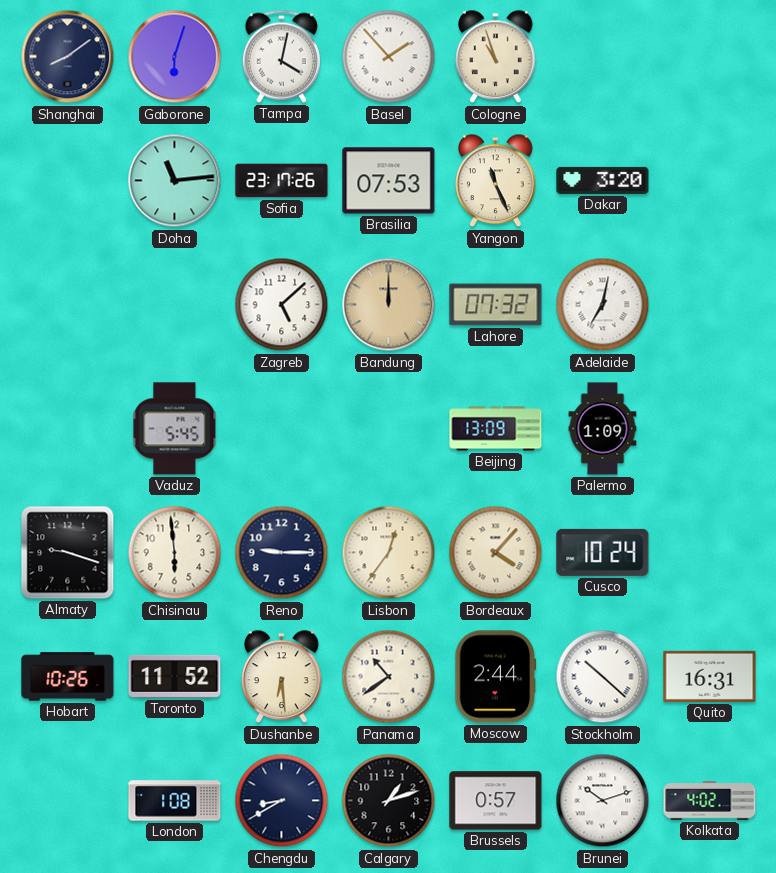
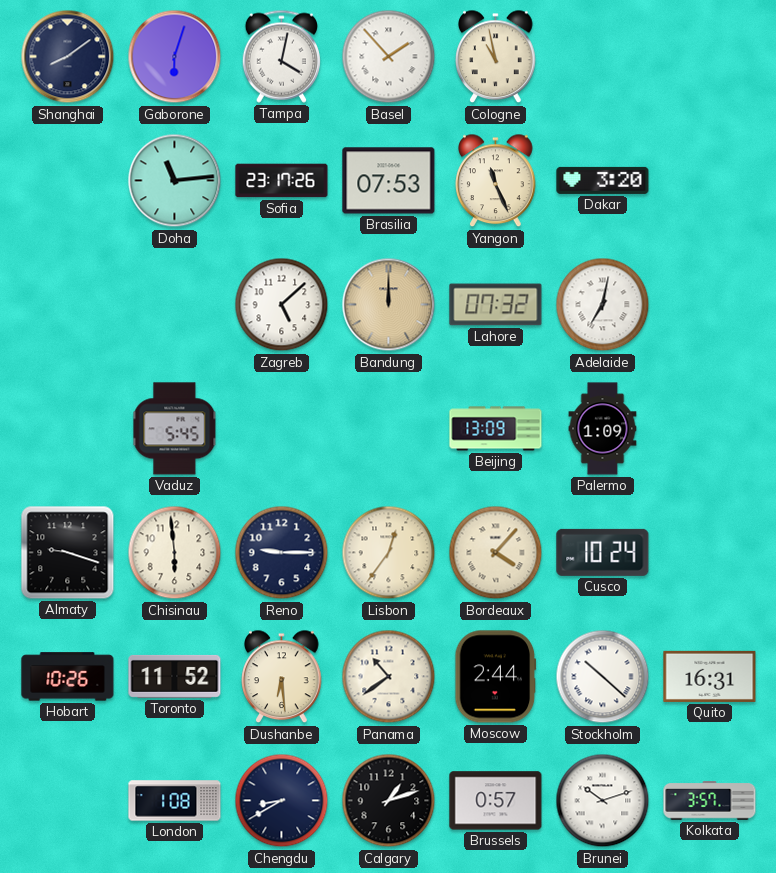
Cologne: 10:57 -> 10:58
Kolkata: 4:02 -> 3:57
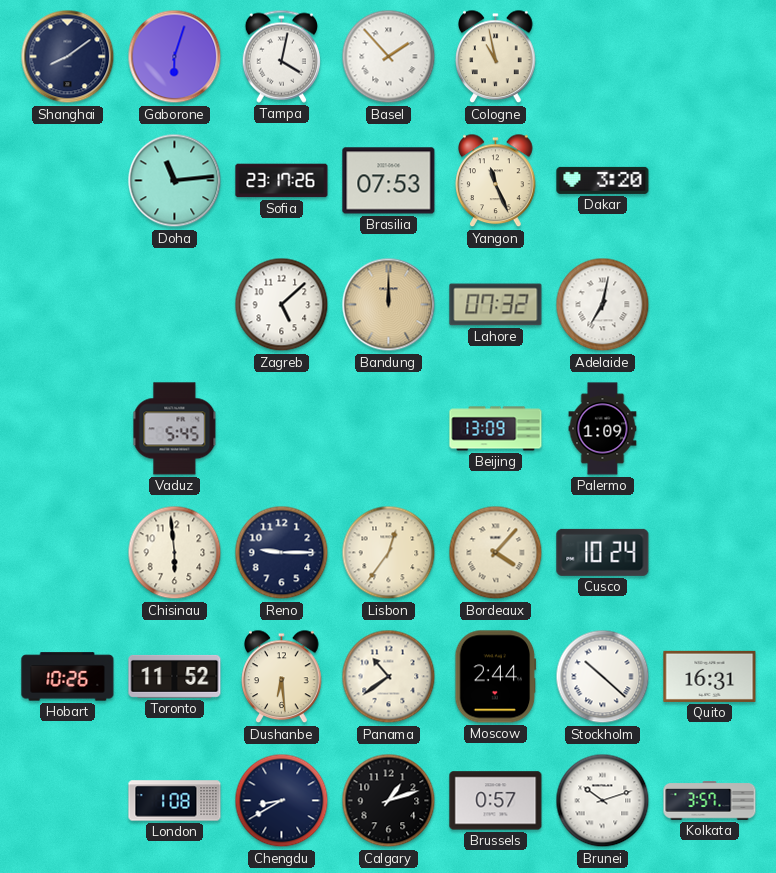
Almaty: 9:18 -> none
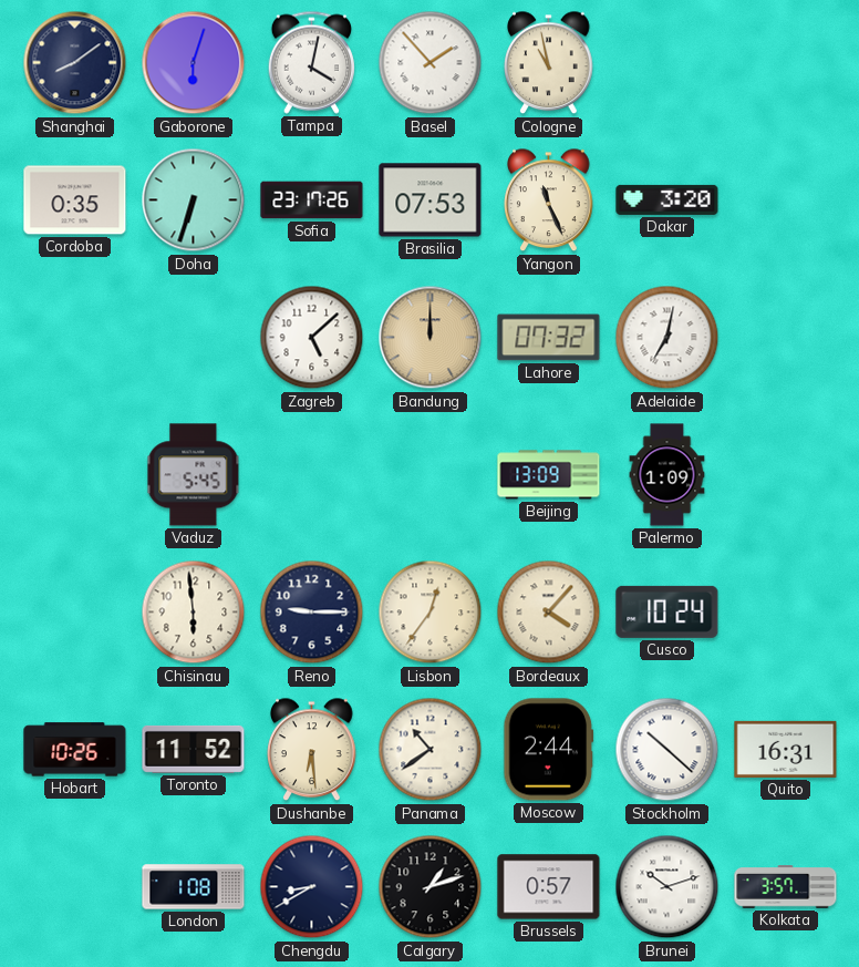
Cordoba: none -> 0:35
Doha: 11:14 -> 6:33
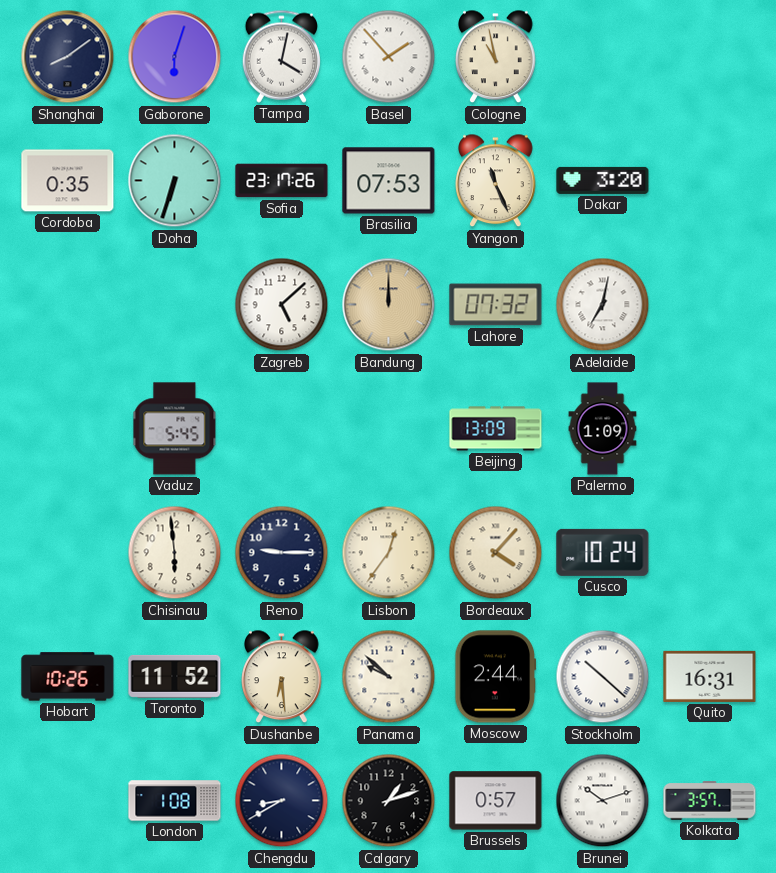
Panama: 10:39 -> 9:52
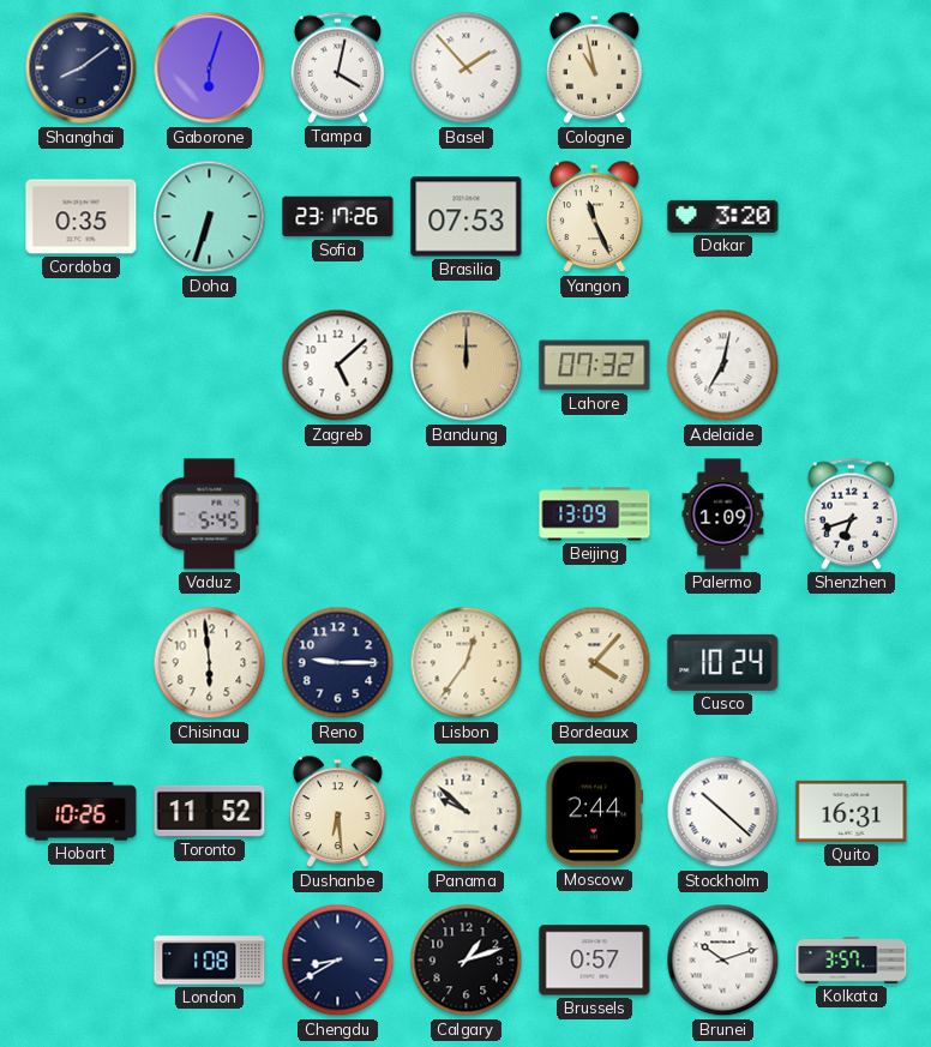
Shenzhen: none -> 6:42
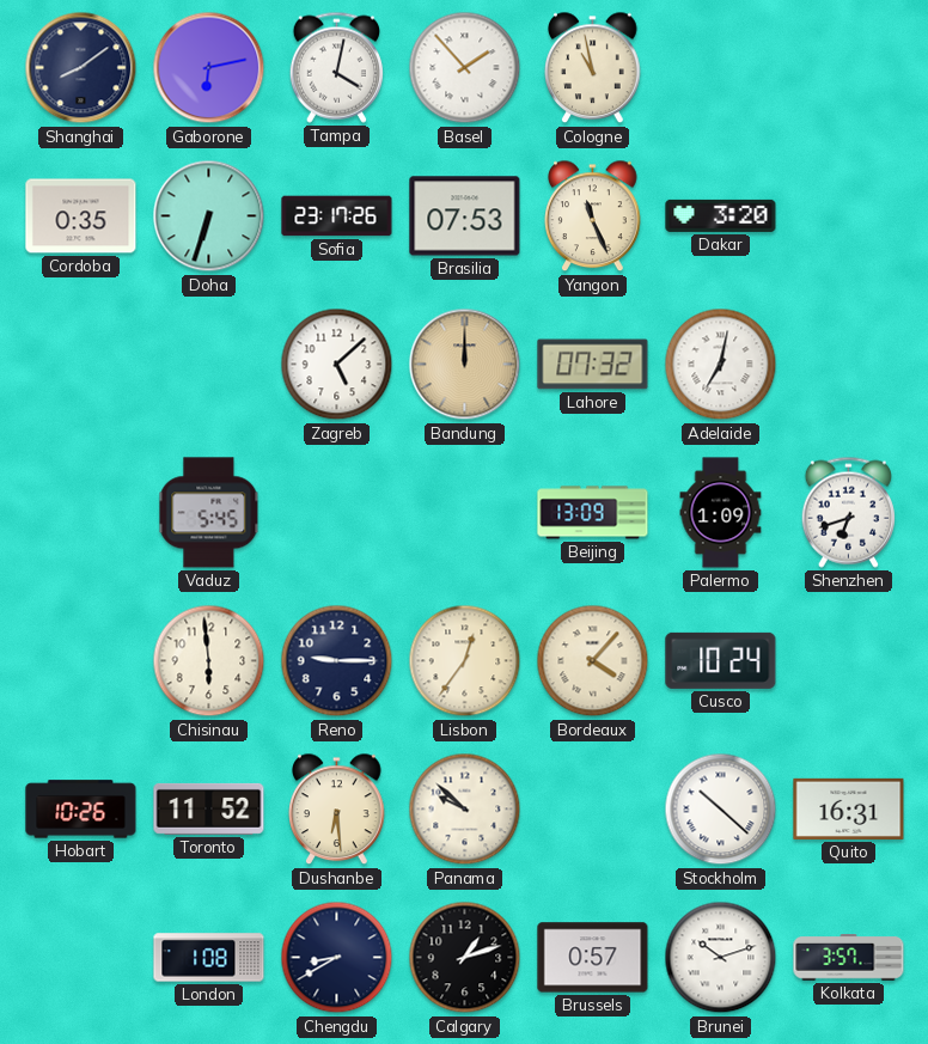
Gaborone: 6:03 -> 6:13
Moscow: 2:44 -> none
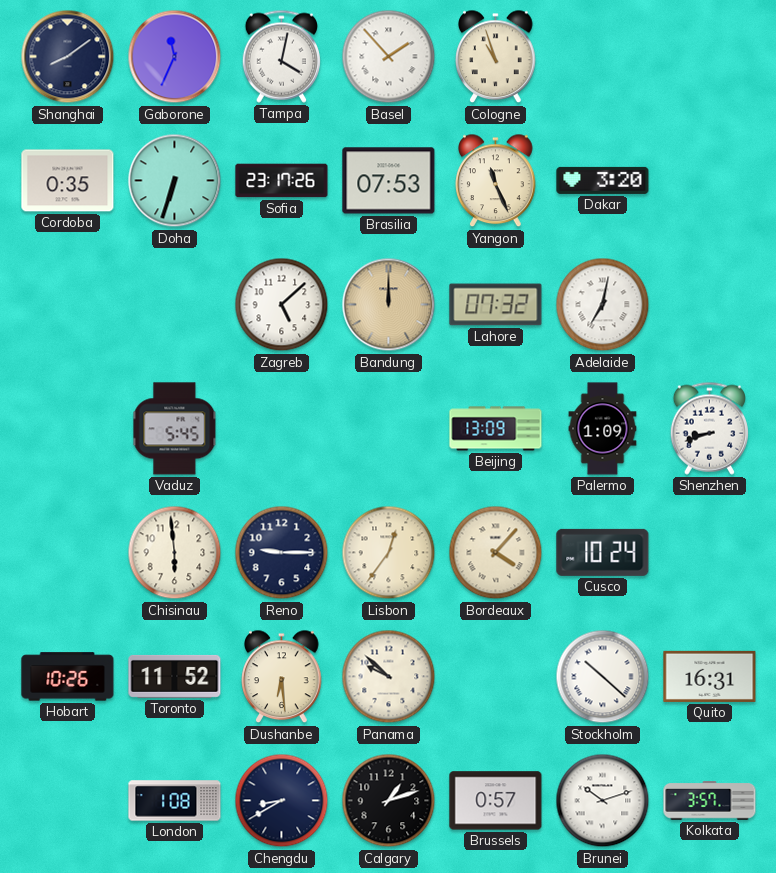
Gaborone: 6:13 -> 11:34
Cologne: 10:58 -> 10:57
Shenzhen: 6:42 -> 8:42
